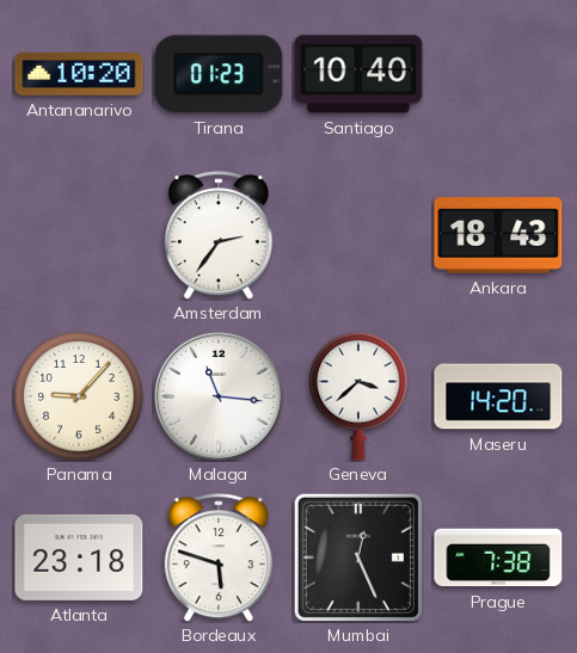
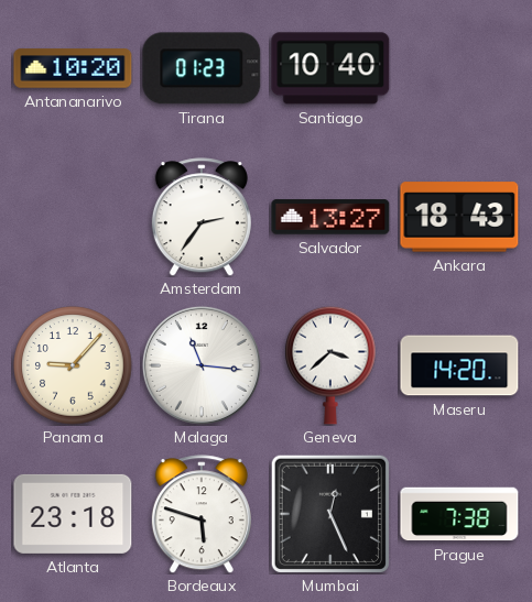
Salvador: none -> 13:27
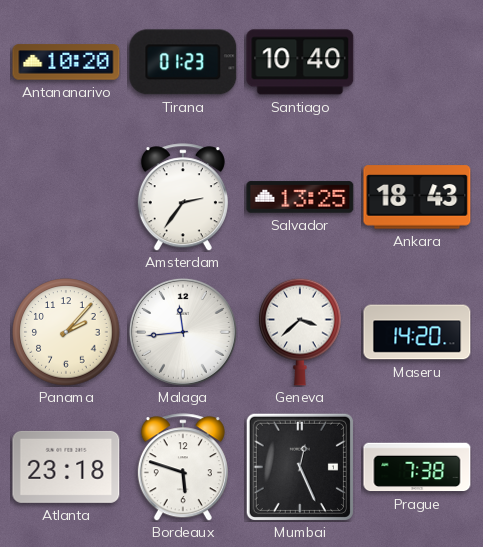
Salvador: 13:27 -> 13:25
Panama: 9:07 -> 2:07
Malaga: 11:16 -> 11:44
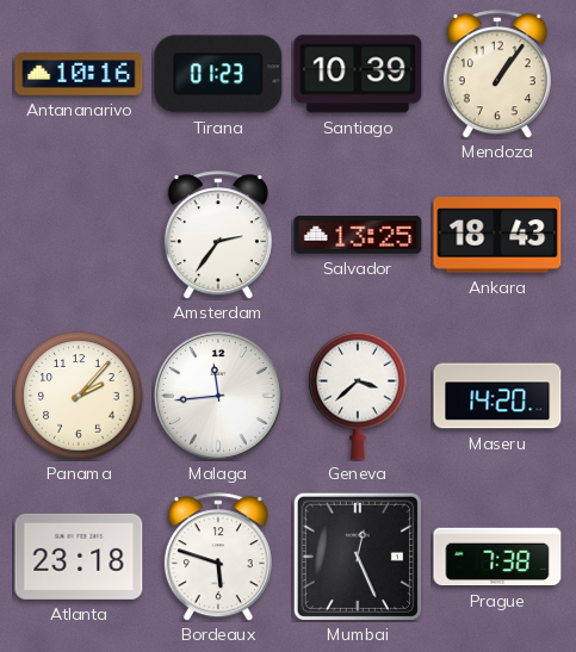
Antananarivo: 10:20 -> 10:16
Santiago: 10:40 -> 10:39
Mendoza: none -> 1:06
